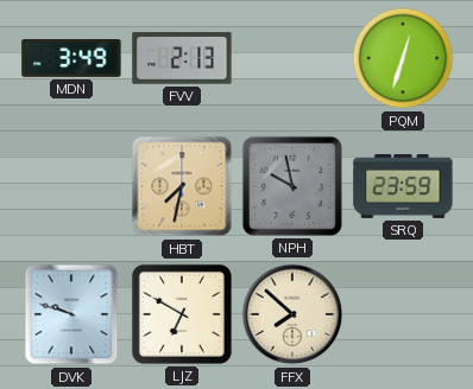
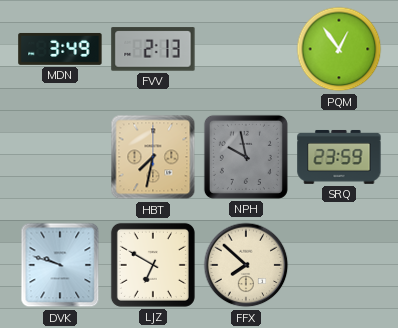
PQM: 12:33 -> 12:54
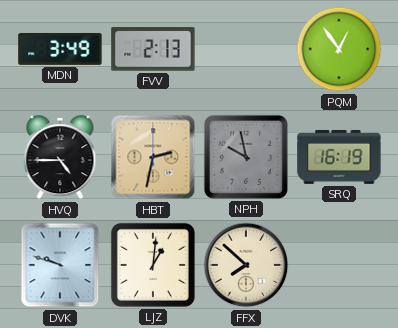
HVQ: none -> 4:45
HBT: 7:32 -> 2:32
SRQ: 23:59 -> 16:19
LJZ: 6:50 -> 1:01
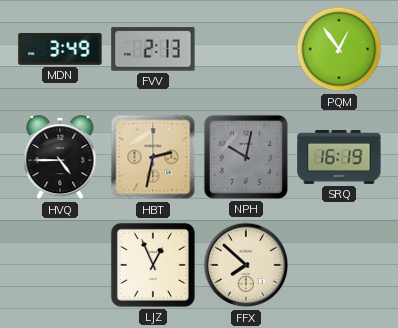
NPH: 9:58 -> 10:02
DVK: 9:48 -> none
LJZ: 1:01 -> 12:56
